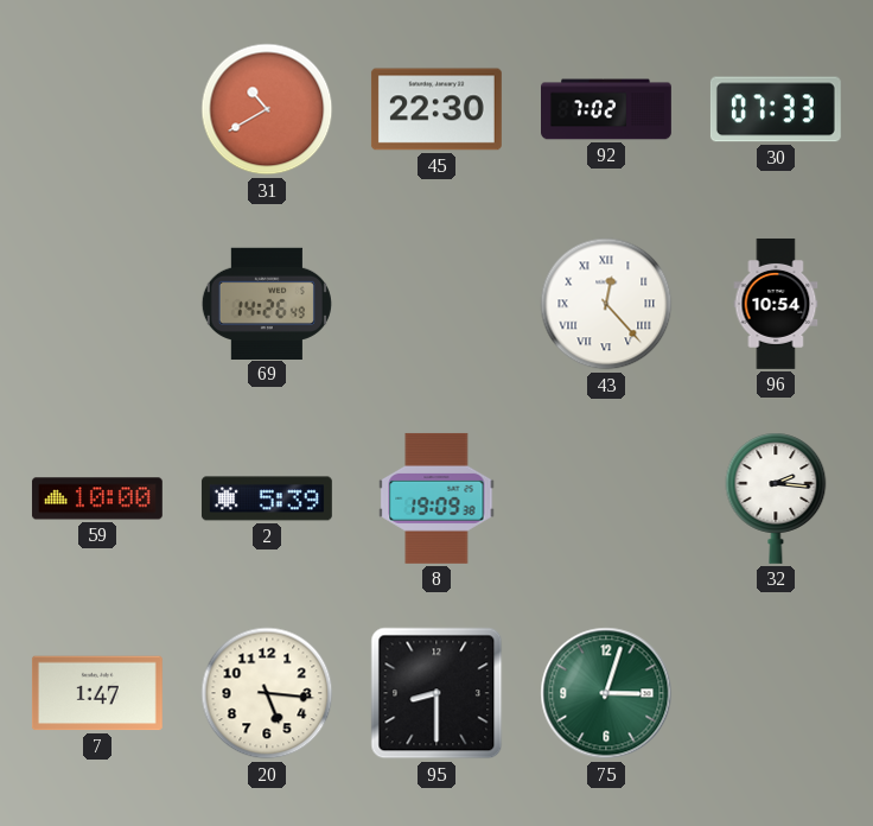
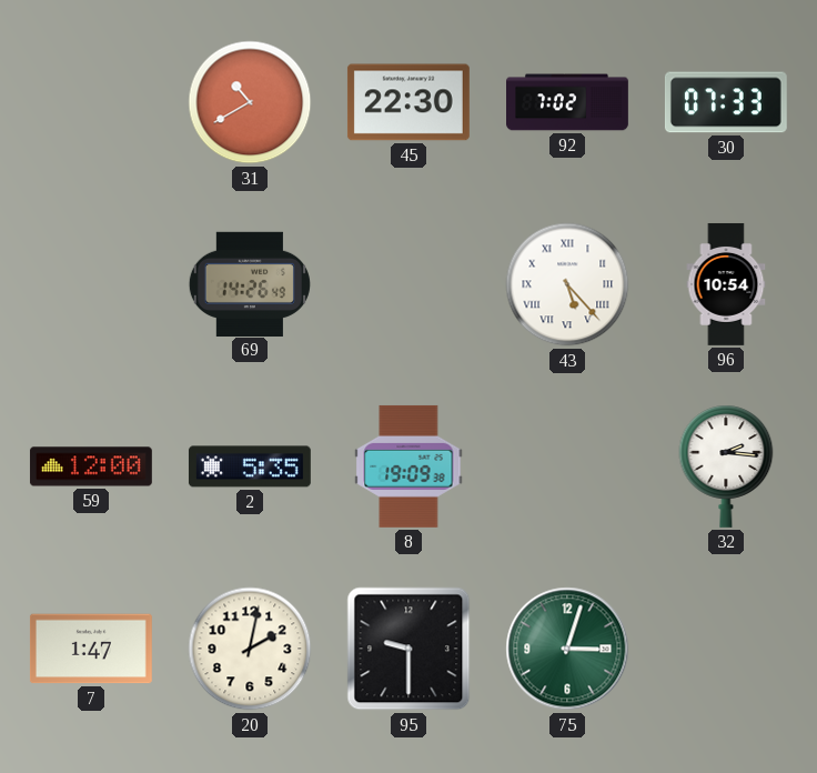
43: 12:23 -> 5:23
59: 10:00 -> 12:00
2: 5:39 -> 5:35
20: 5:16 -> 2:02
95: 8:30 -> 9:30
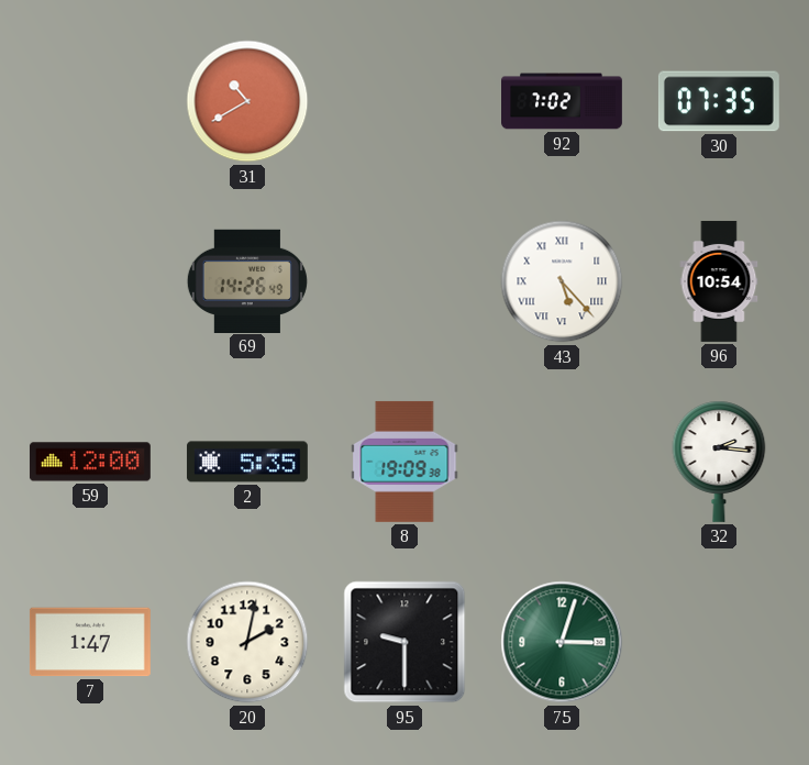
45: 22:30 -> none
30: 07:33 -> 07:35
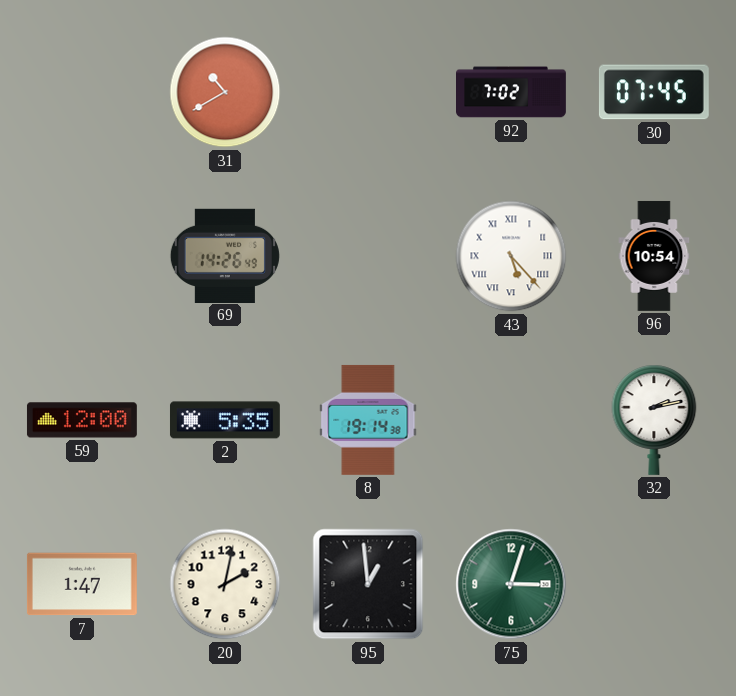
30: 07:35 -> 07:45
8: 19:09 -> 19:14
32: 2:16 -> 2:13
95: 9:30 -> 12:59
